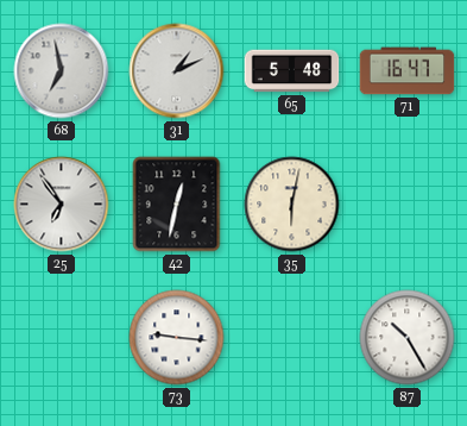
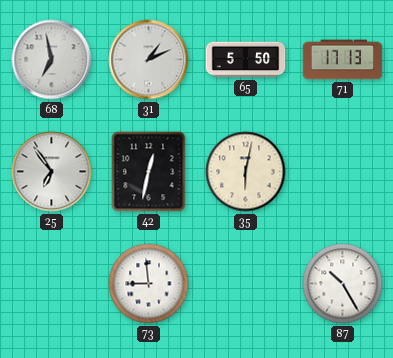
65: 5:48 -> 5:50
71: 16:47 -> 17:13
73: 9:16 -> 8:59
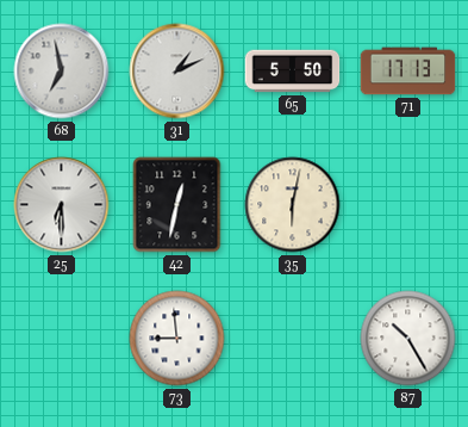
25: 6:54 -> 6:30
